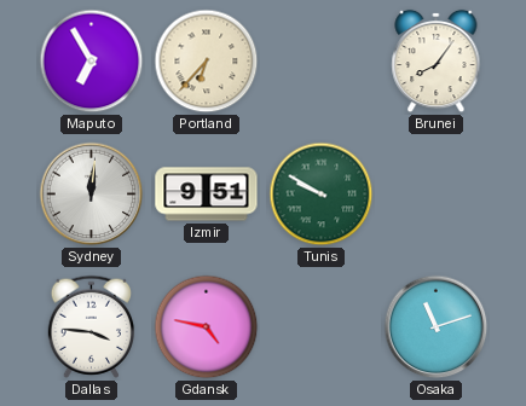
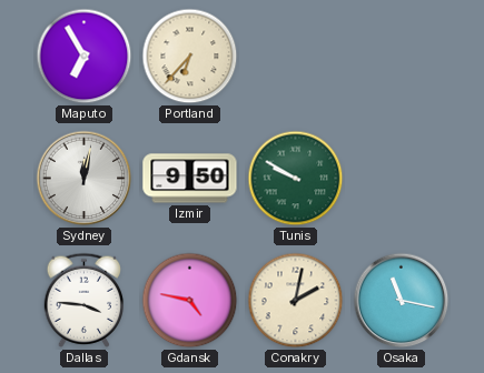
Brunei: 8:06 -> none
Sydney: 12:01 -> 12:02
Izmir: 9:51 -> 9:50
Conakry: none -> 2:02
Osaka: 11:12 -> 11:17
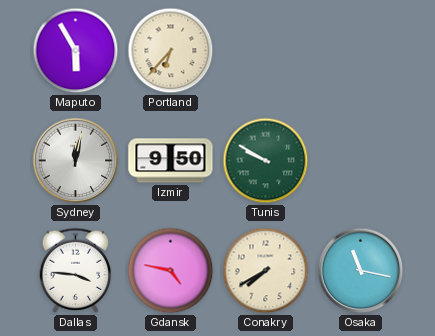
Maputo: 6:55 -> 5:55
Conakry: 2:02 -> 7:40
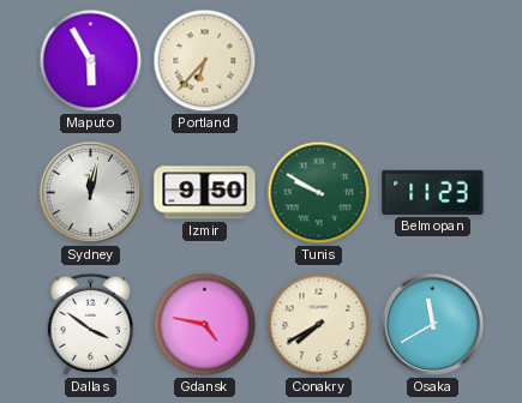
Belmopan: none -> 11:23
Dallas: 3:46 -> 3:51
Osaka: 11:17 -> 11:40
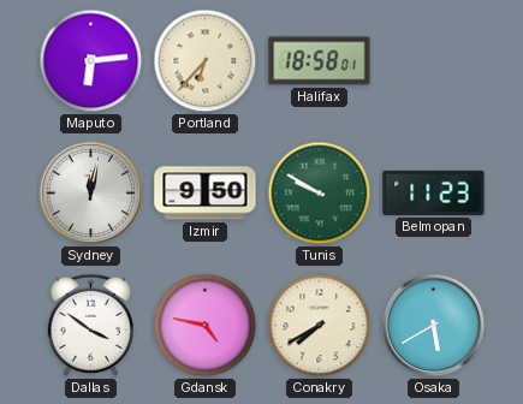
Maputo: 5:55 -> 6:14
Halifax: none -> 18:58
Osaka: 11:40 -> 5:40
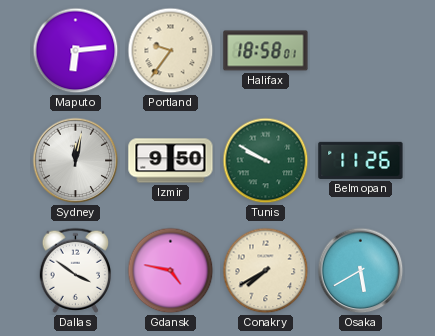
Portland: 6:37 -> 9:36
Belmopan: 11:23 -> 11:26
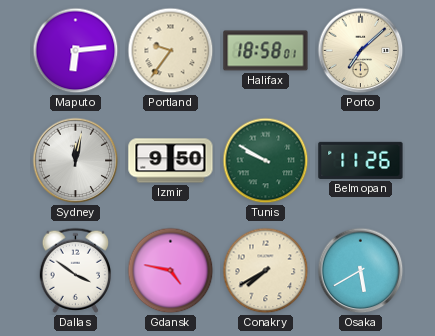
Porto: none -> 7:08
